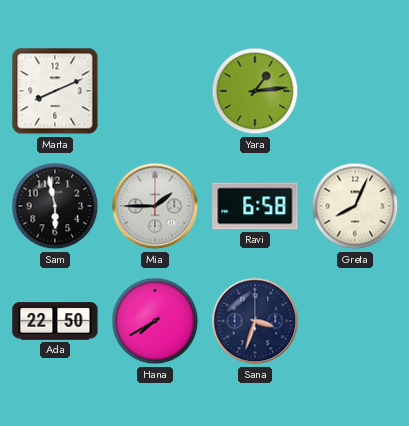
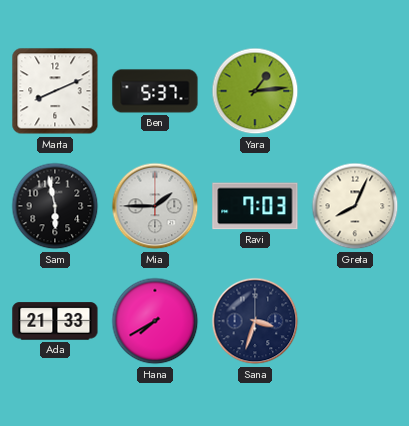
Ben: none -> 5:37
Ravi: 6:58 -> 7:03
Ada: 22:50 -> 21:33
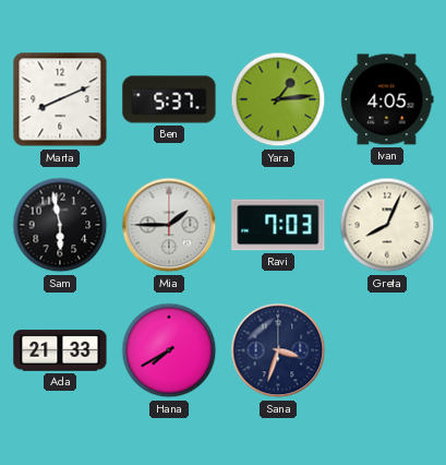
Ivan: none -> 4:05
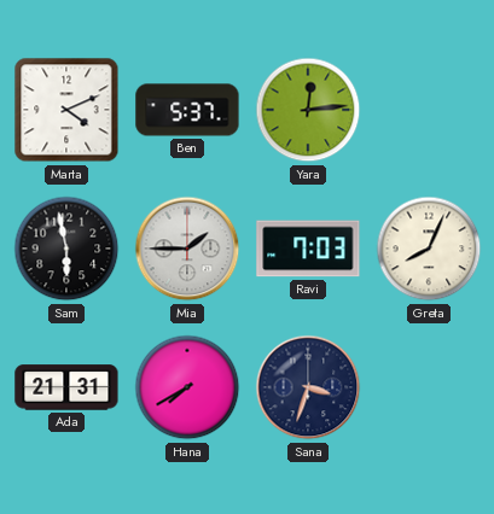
Marta: 8:11 -> 4:11
Yara: 1:14 -> 12:14
Ivan: 4:05 -> none
Ada: 21:33 -> 21:31
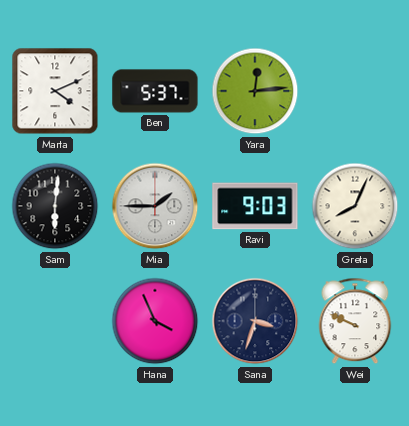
Sam: 5:58 -> 6:01
Ravi: 7:03 -> 9:03
Ada: 21:31 -> none
Hana: 7:40 -> 3:56
Wei: none -> 9:49
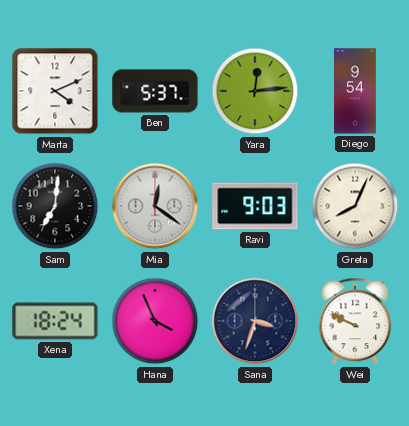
Diego: none -> 9:54
Sam: 6:01 -> 7:01
Mia: 1:45 -> 12:21
Xena: none -> 18:24
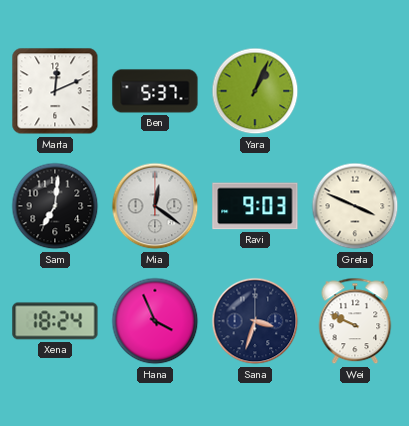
Marta: 4:11 -> 12:11
Yara: 12:14 -> 1:04
Diego: 9:54 -> none
Greta: 8:04 -> 3:49
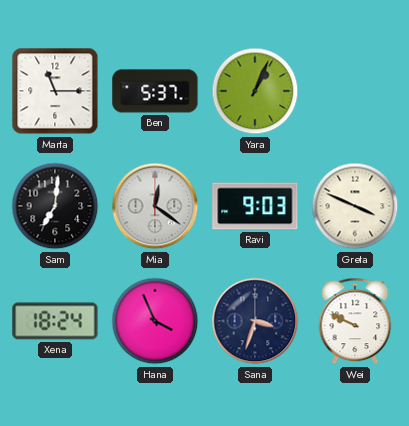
Marta: 12:11 -> 11:15
